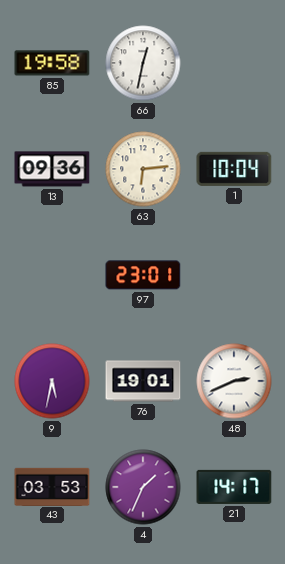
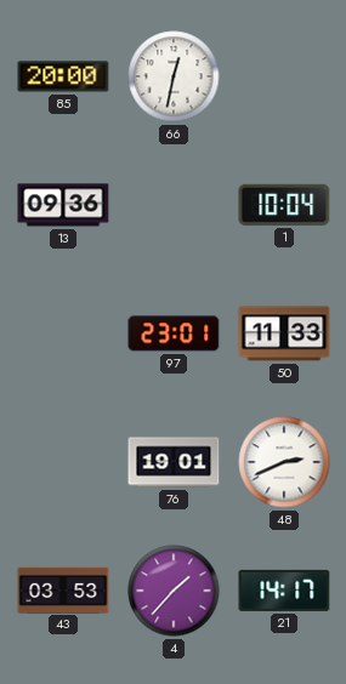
85: 19:58 -> 20:00
63: 6:14 -> none
50: none -> 11:33
9: 5:32 -> none
4: 1:34 -> 1:37
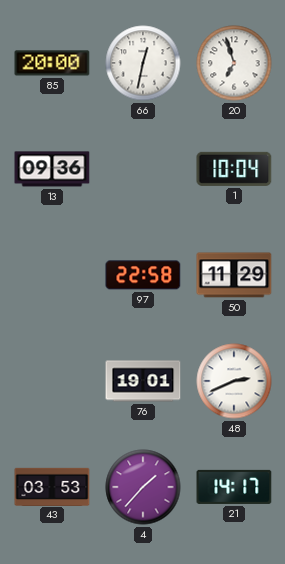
20: none -> 6:57
97: 23:01 -> 22:58
50: 11:33 -> 11:29
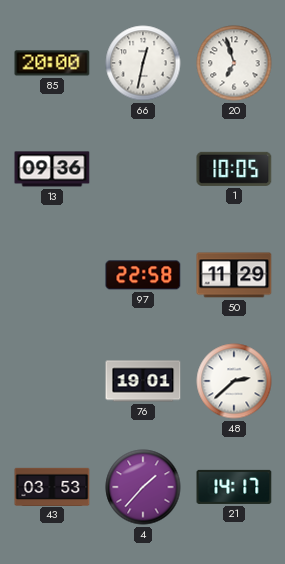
1: 10:04 -> 10:05
48: 2:41 -> 2:38
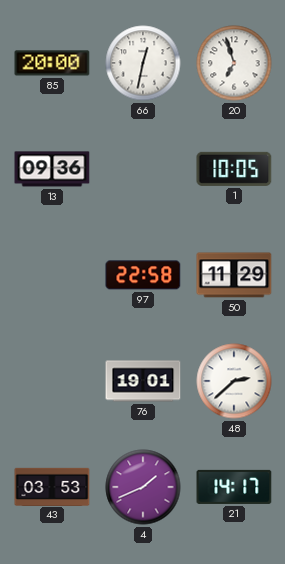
4: 1:37 -> 1:41
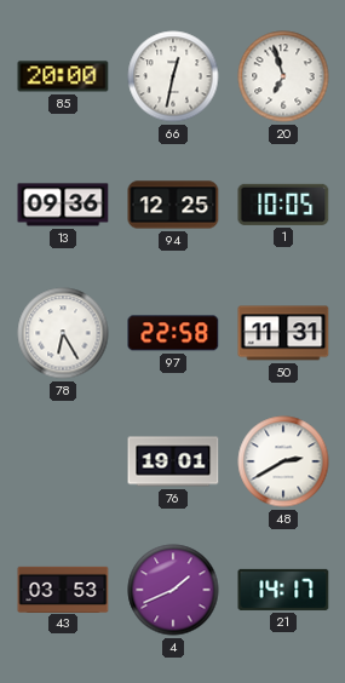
94: none -> 12:25
78: none -> 6:25
50: 11:29 -> 11:31
48: 2:38 -> 2:40
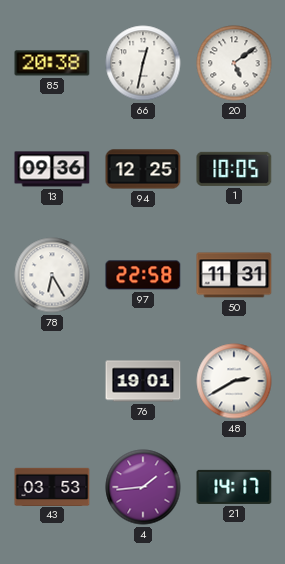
85: 20:00 -> 20:38
20: 6:57 -> 5:09
4: 1:41 -> 1:44
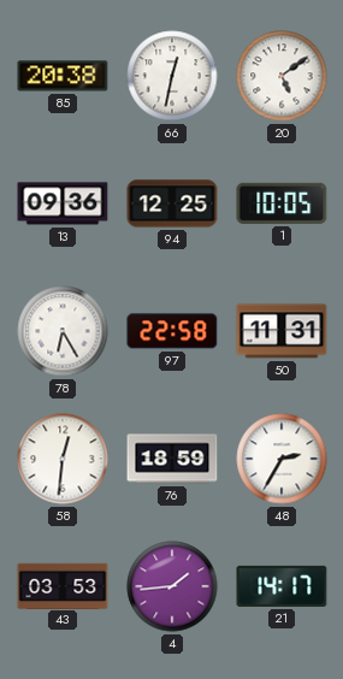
58: none -> 12:31
76: 19:01 -> 18:59
48: 2:40 -> 2:35
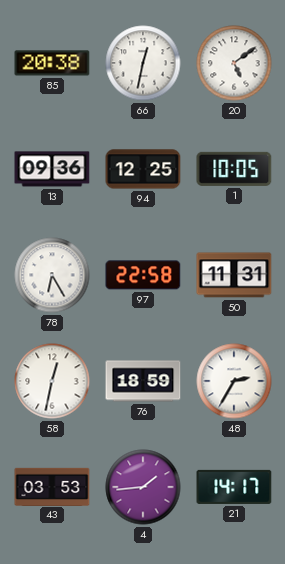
58: 12:31 -> 12:32
